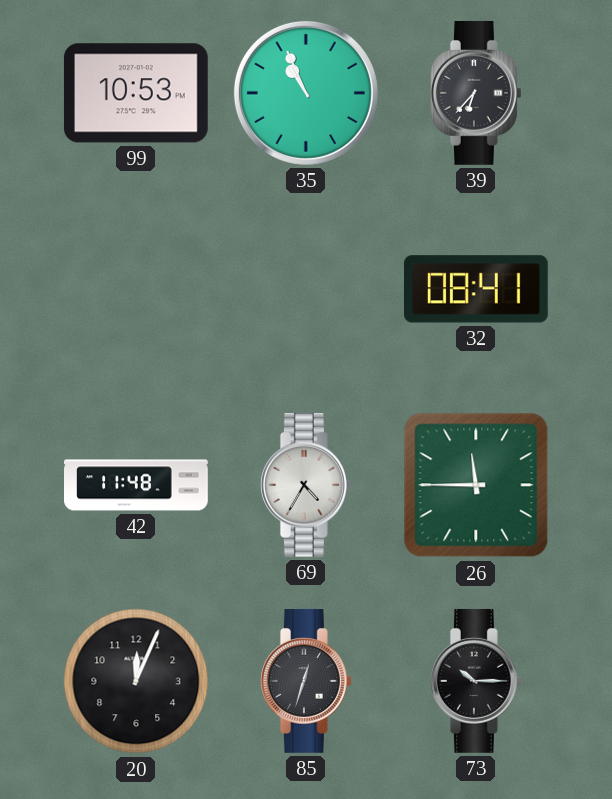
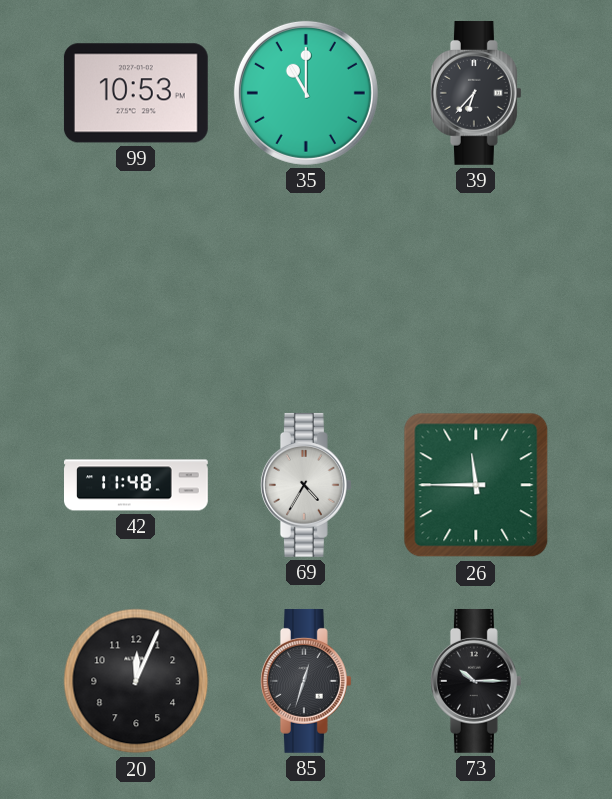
35: 10:56 -> 11:00
32: 08:41 -> none
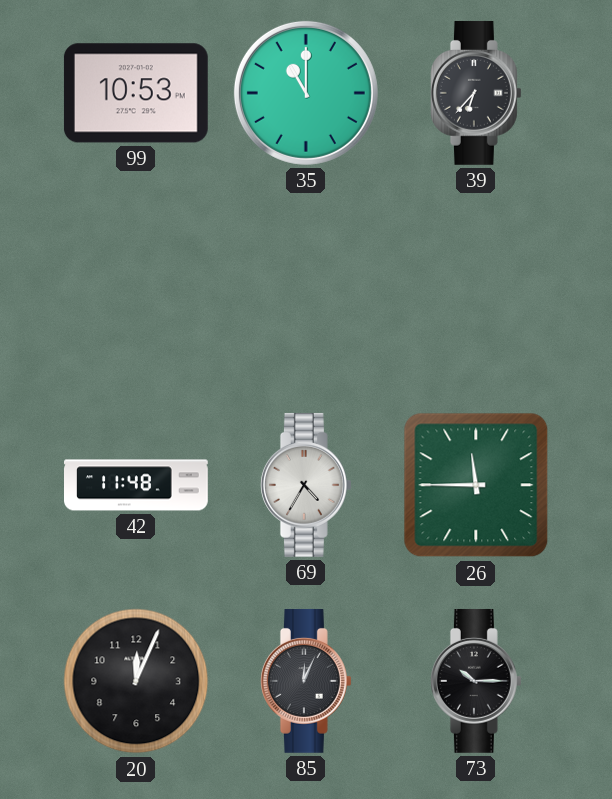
85: 12:33 -> 12:04
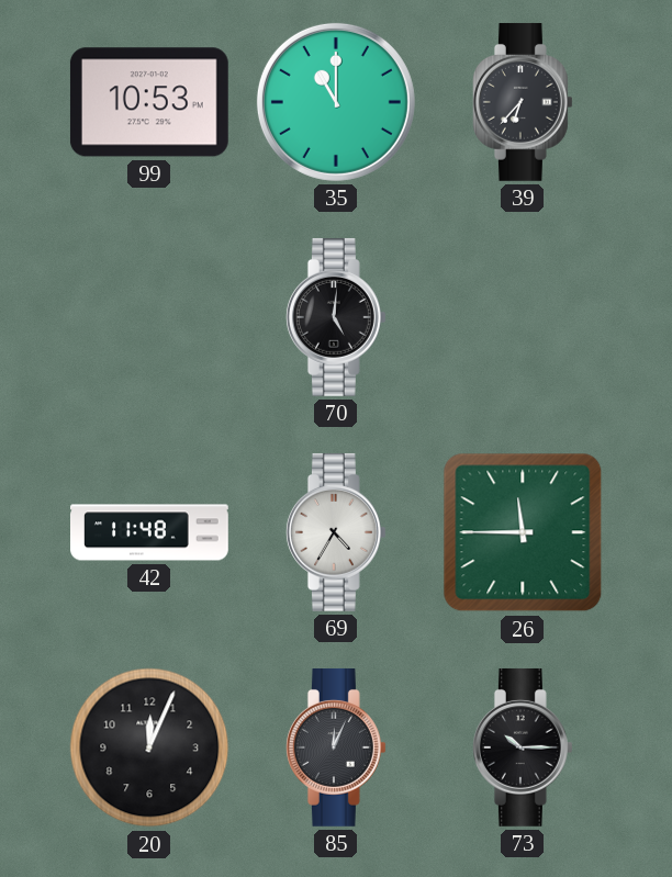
70: none -> 5:01
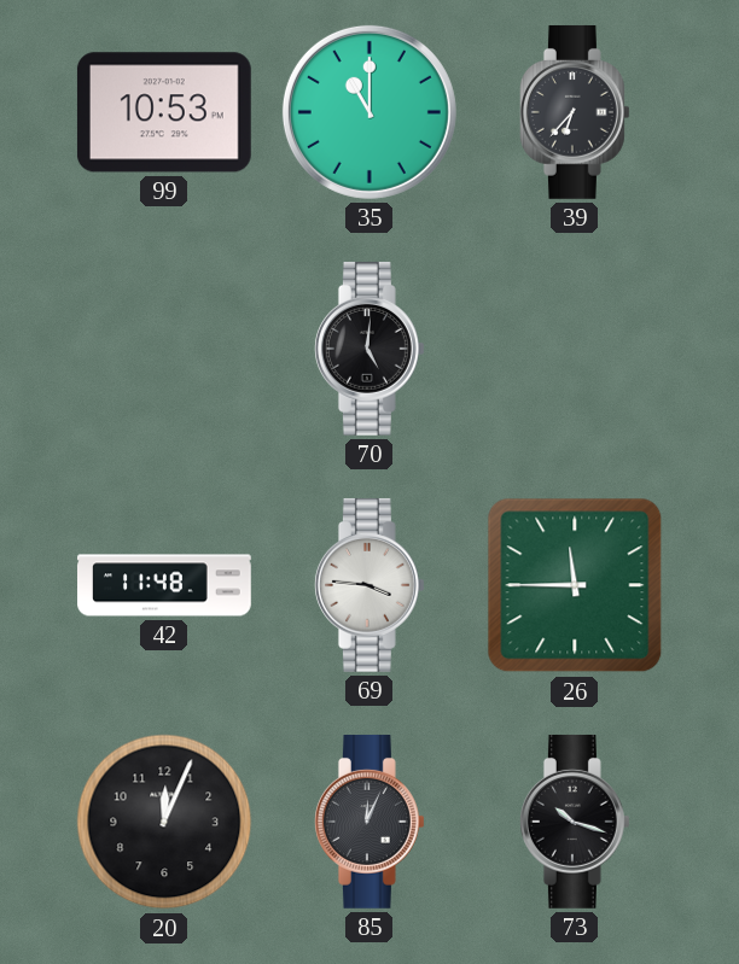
69: 4:35 -> 3:46
73: 10:15 -> 10:18
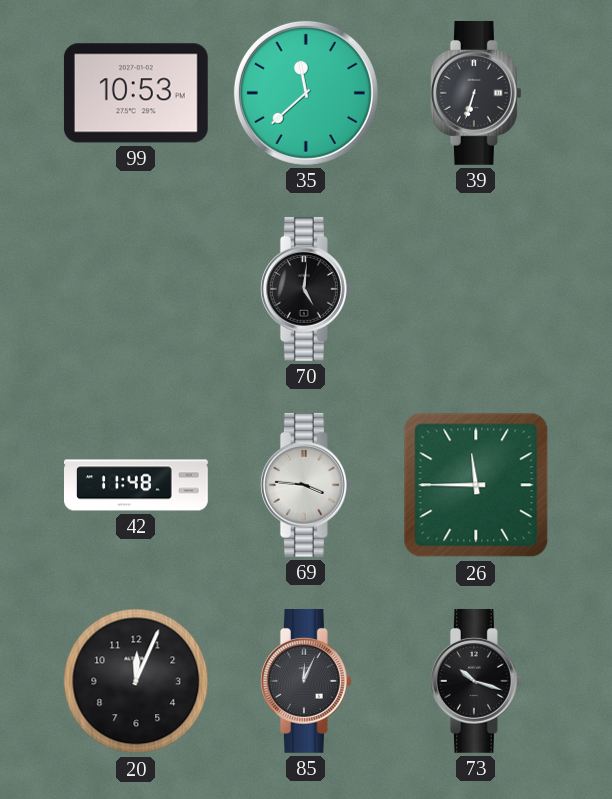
35: 11:00 -> 11:38
39: 6:37 -> 6:33
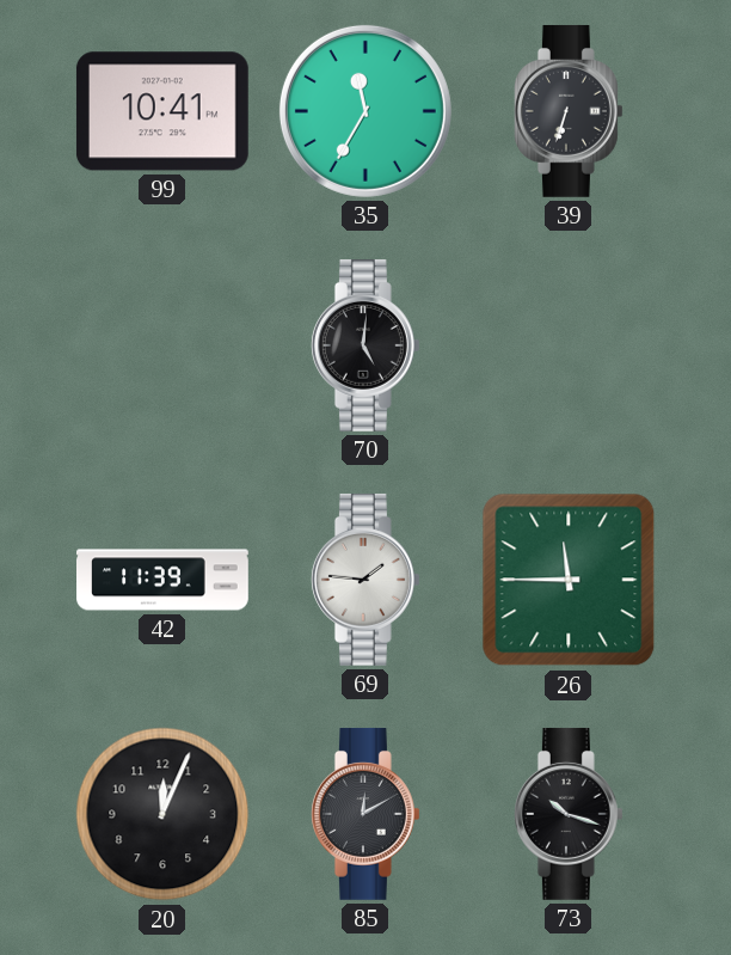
99: 10:53 -> 10:41
35: 11:38 -> 11:35
42: 11:48 -> 11:39
69: 3:46 -> 1:46
85: 12:04 -> 12:10
